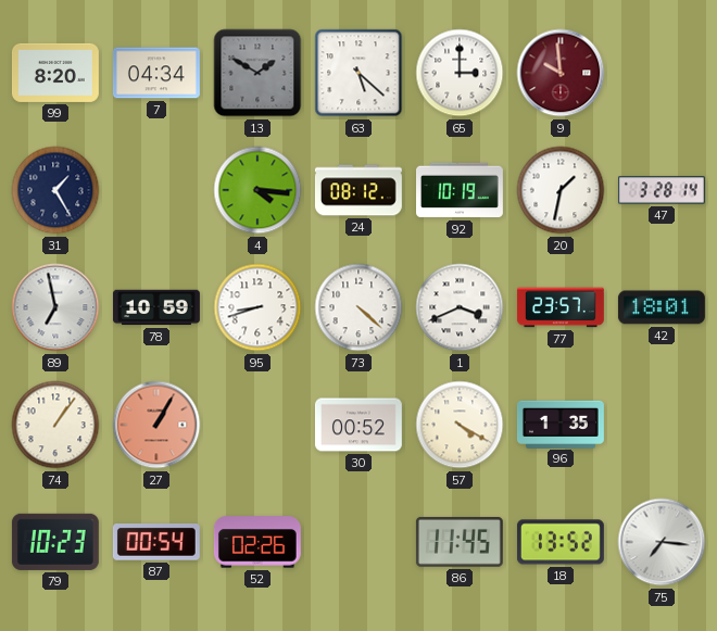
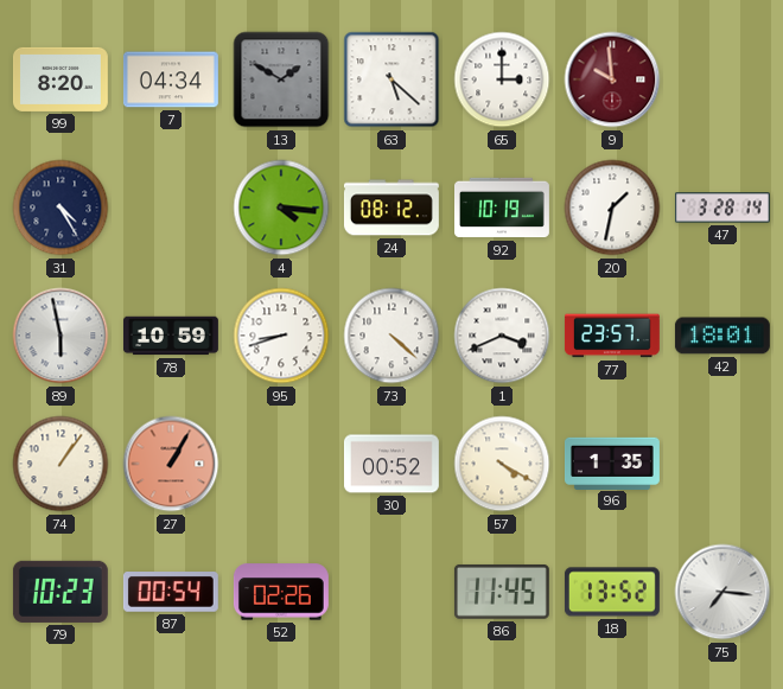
31: 1:25 -> 4:25
89: 6:58 -> 5:58
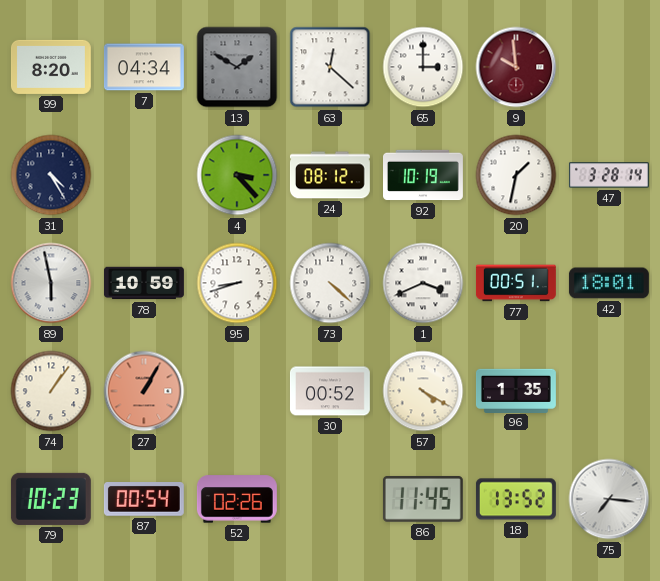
63: 5:22 -> 12:22
4: 4:16 -> 3:23
77: 23:57 -> 00:51
